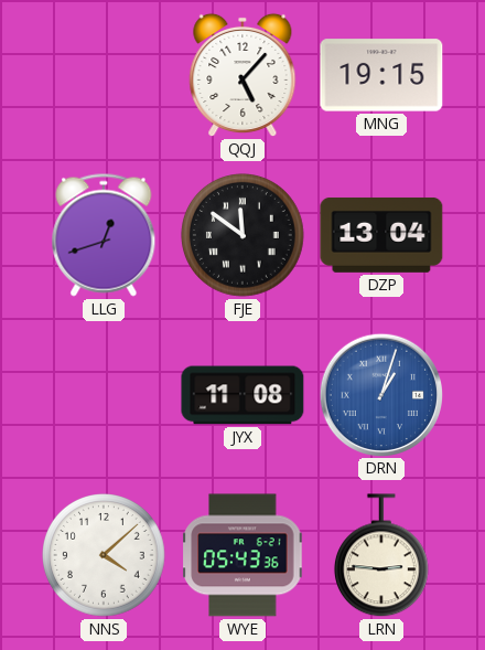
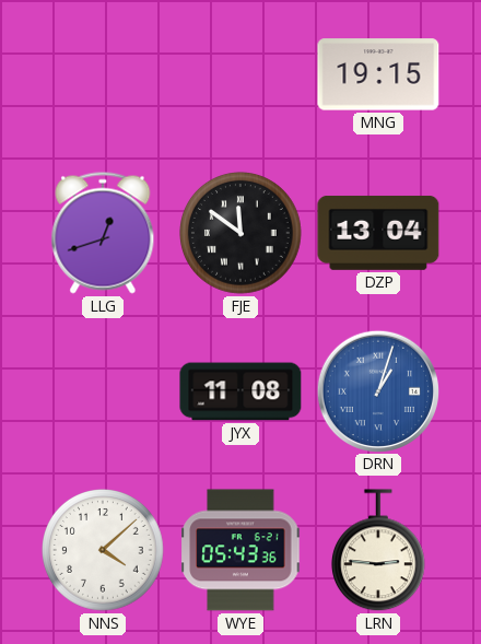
QQJ: 5:07 -> none
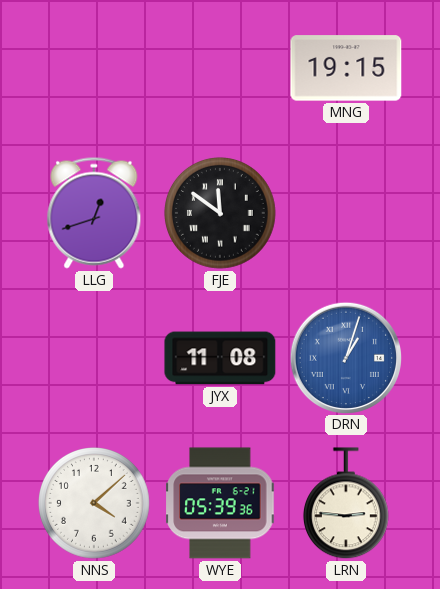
DZP: 13:04 -> none
WYE: 05:43 -> 05:39
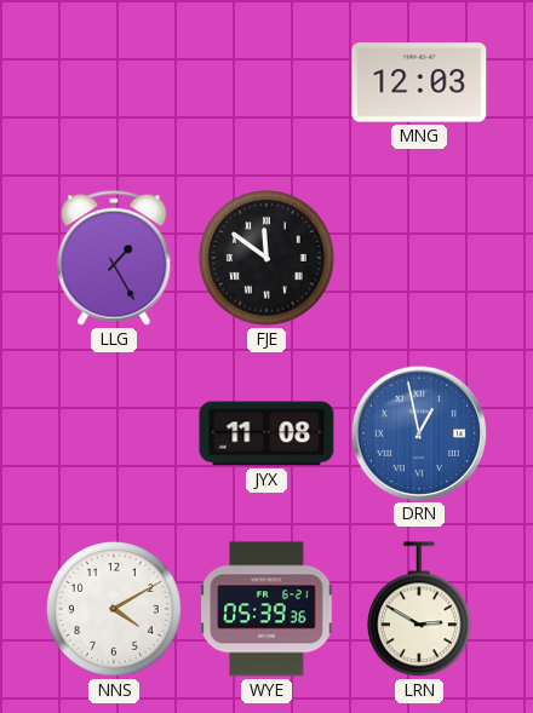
MNG: 19:15 -> 12:03
LLG: 12:42 -> 1:25
DRN: 1:03 -> 12:58
NNS: 4:08 -> 4:10
LRN: 2:46 -> 2:50
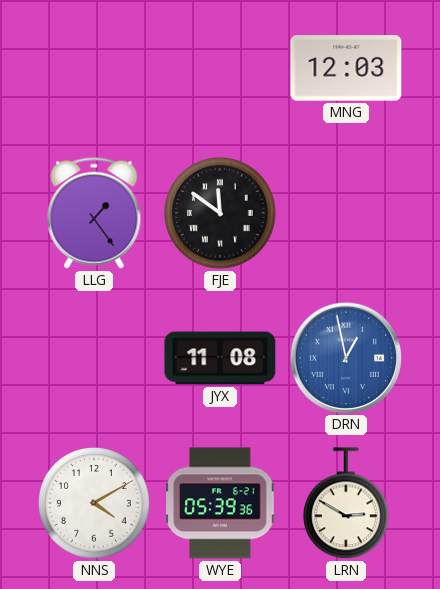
LLG: 1:25 -> 1:24
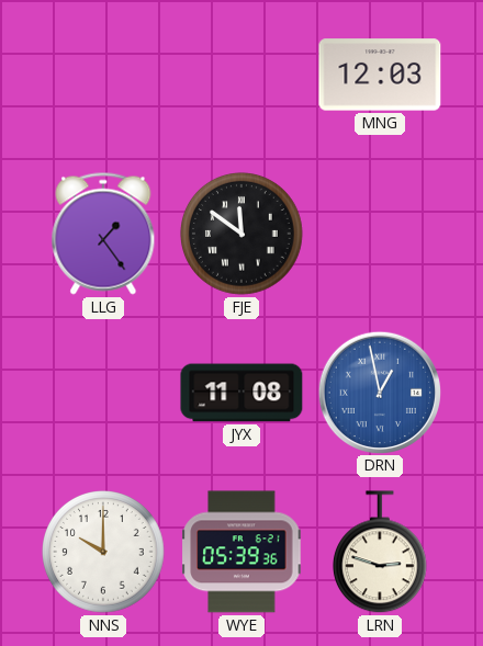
NNS: 4:10 -> 10:00
LRN: 2:50 -> 2:48
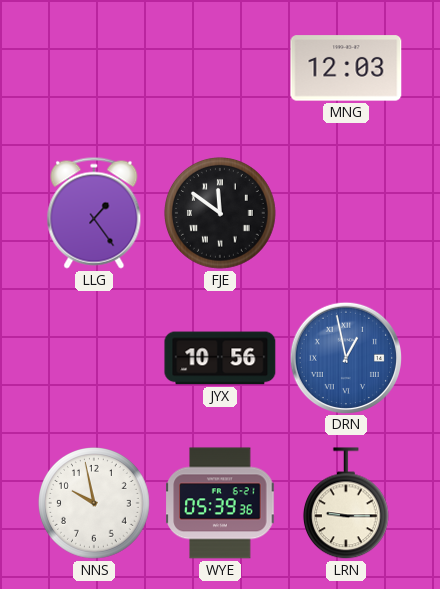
JYX: 11:08 -> 10:56
NNS: 10:00 -> 9:58
LRN: 2:48 -> 9:15
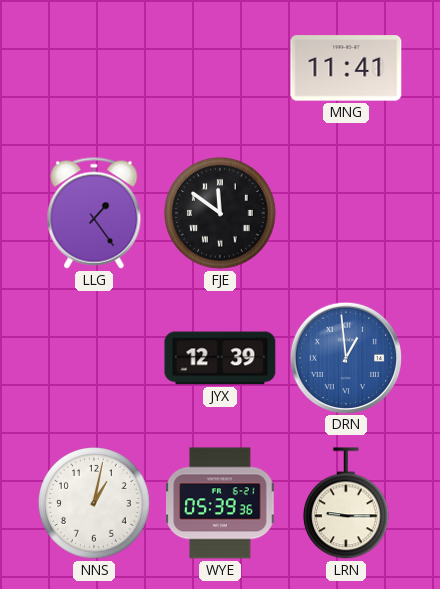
MNG: 12:03 -> 11:41
JYX: 10:56 -> 12:39
DRN: 12:58 -> 12:59
NNS: 9:58 -> 1:02
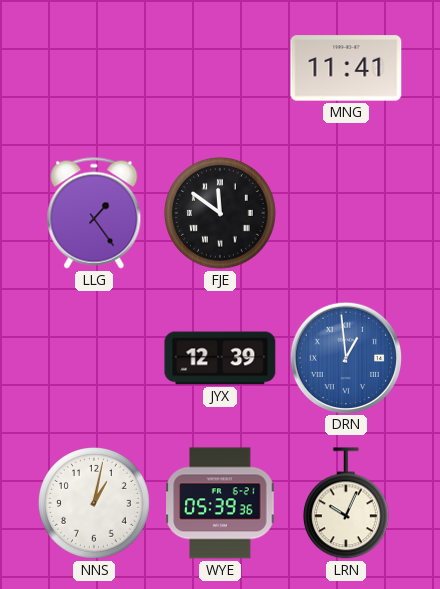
LRN: 9:15 -> 10:04
